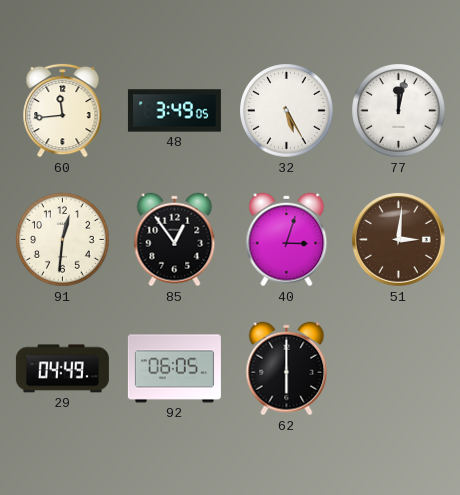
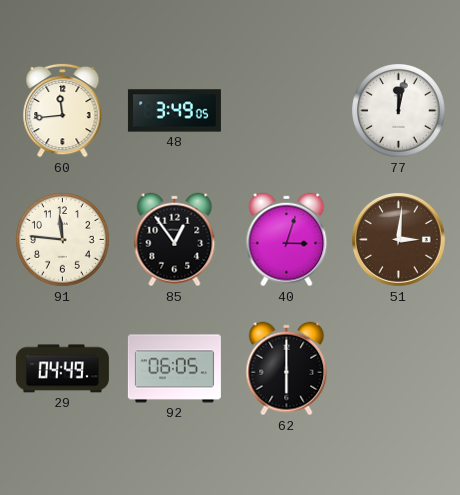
32: 5:25 -> none
91: 12:31 -> 11:46
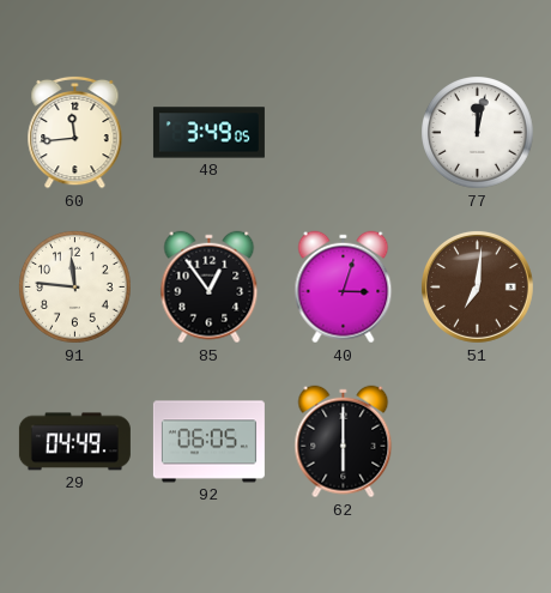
51: 3:01 -> 7:01
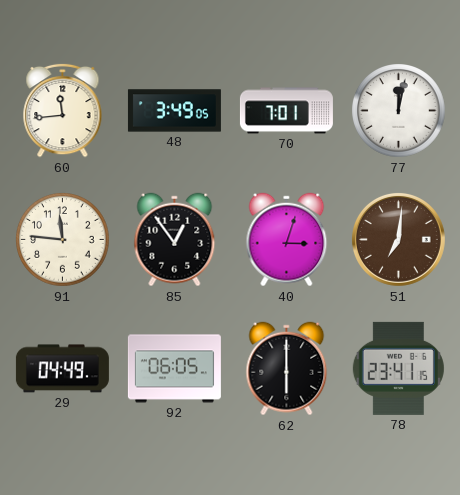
70: none -> 7:01
78: none -> 23:41
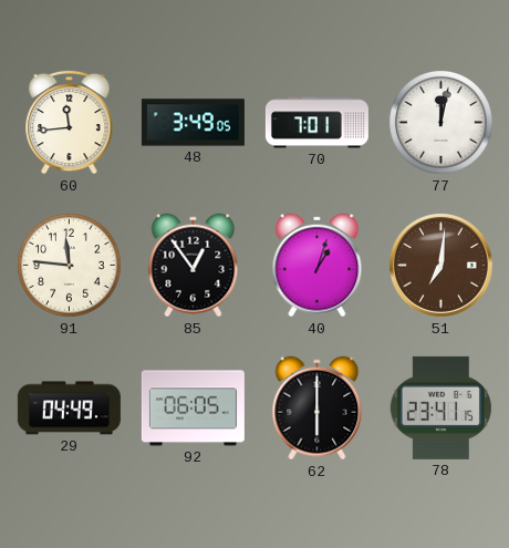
40: 3:03 -> 1:03
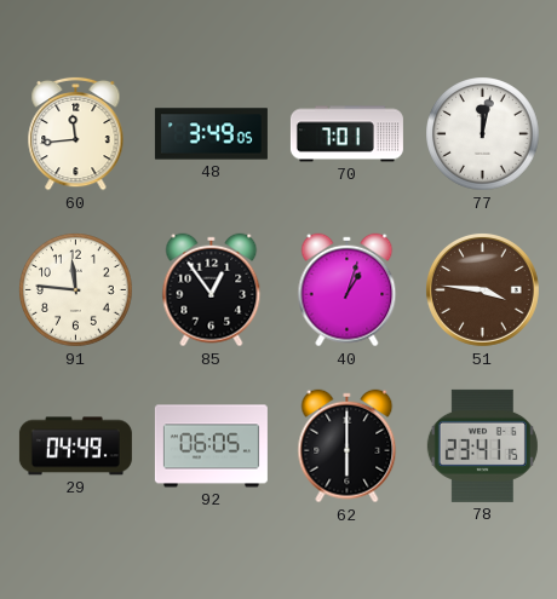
51: 7:01 -> 3:46
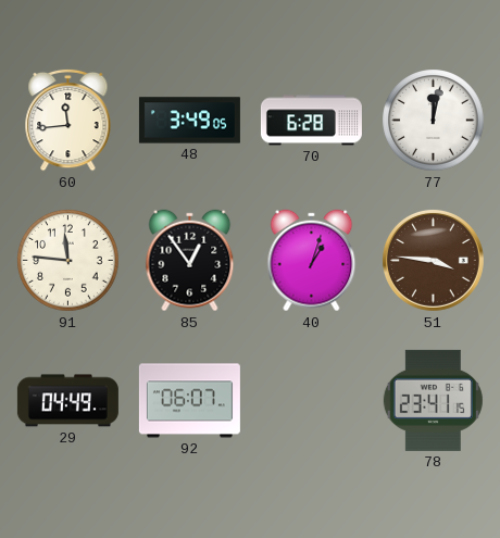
70: 7:01 -> 6:28
92: 06:05 -> 06:07
62: 6:00 -> none
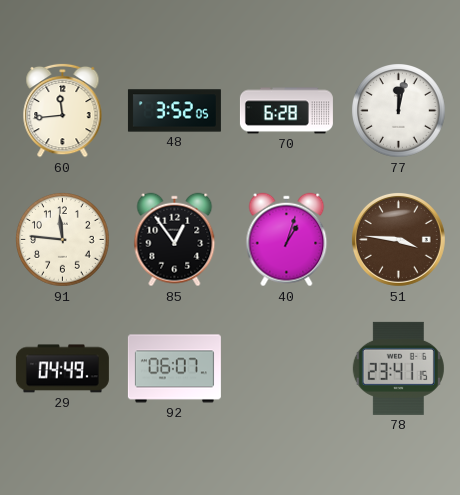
48: 3:49 -> 3:52
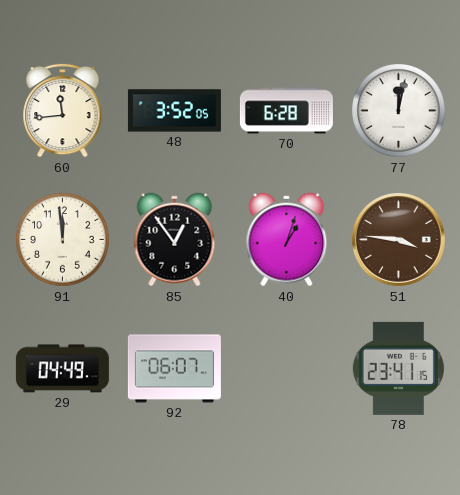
91: 11:46 -> 11:59
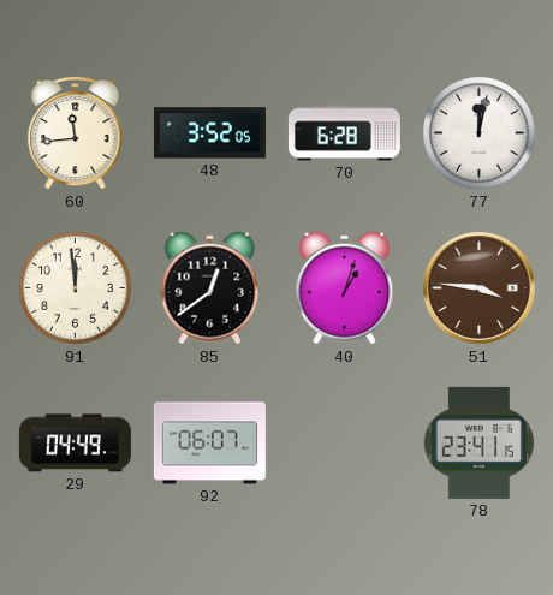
85: 12:54 -> 12:39
